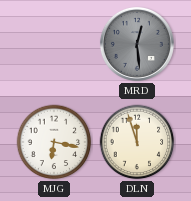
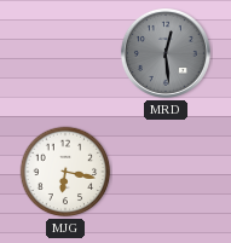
DLN: 11:57 -> none
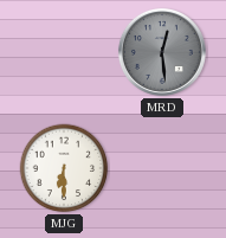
MJG: 6:17 -> 6:30
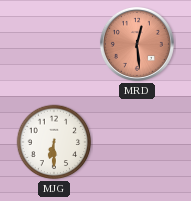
MRD dial: grey -> salmon
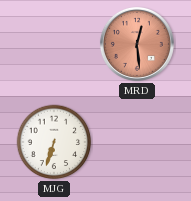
MJG: 6:30 -> 6:33
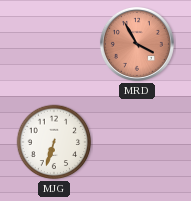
MRD: 12:29 -> 3:55
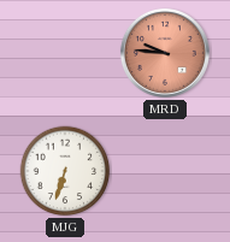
MRD: 3:55 -> 9:46
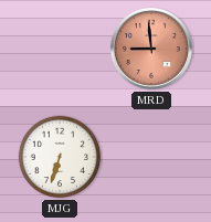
MRD: 9:46 -> 8:59
